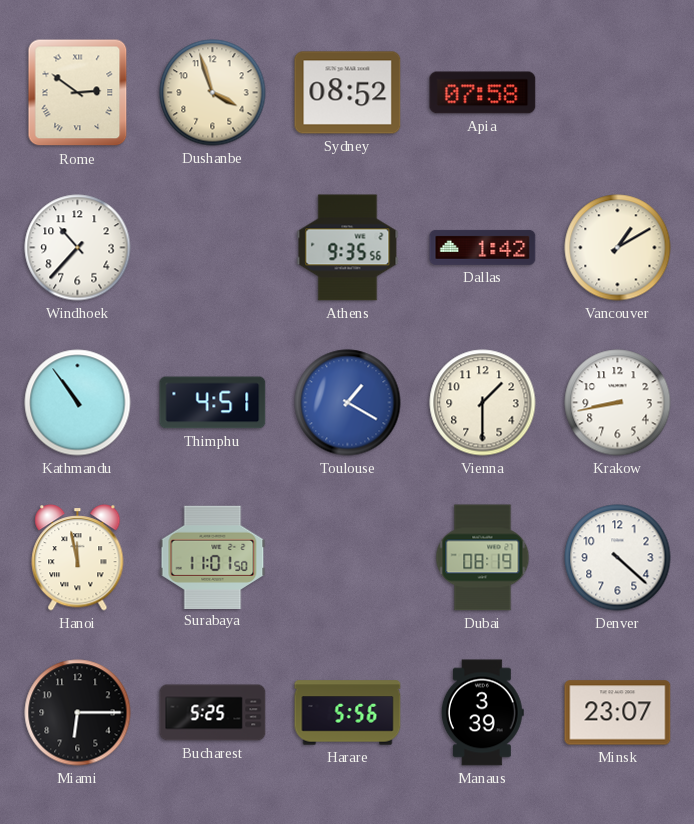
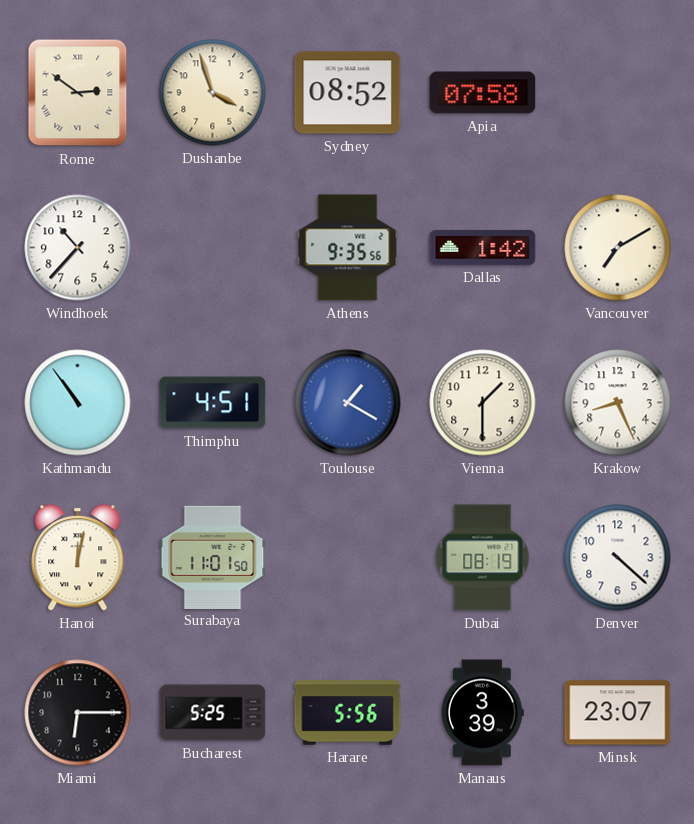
Vancouver: 1:10 -> 7:10
Krakow: 8:43 -> 8:26
Hanoi: 11:58 -> 12:02
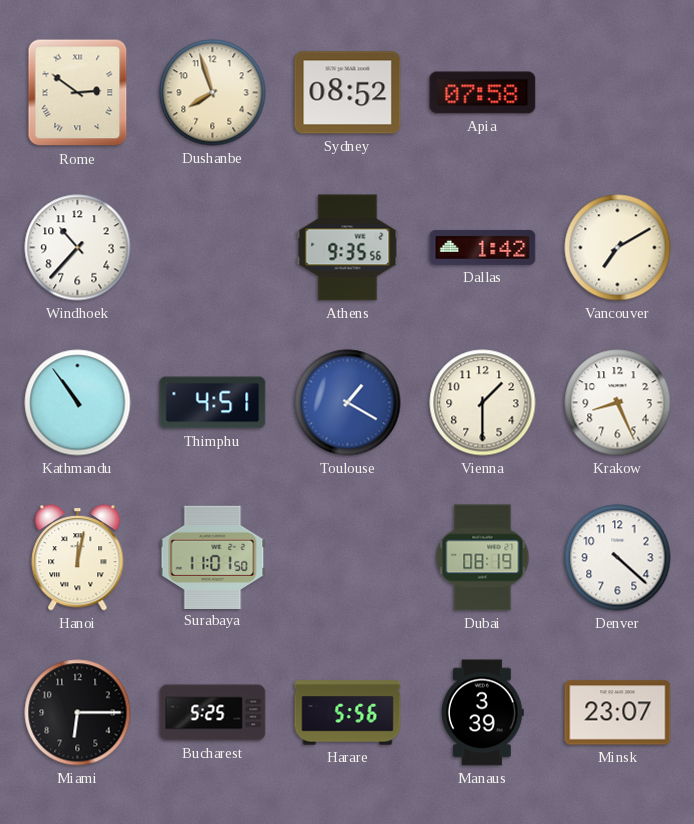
Dushanbe: 3:57 -> 7:57
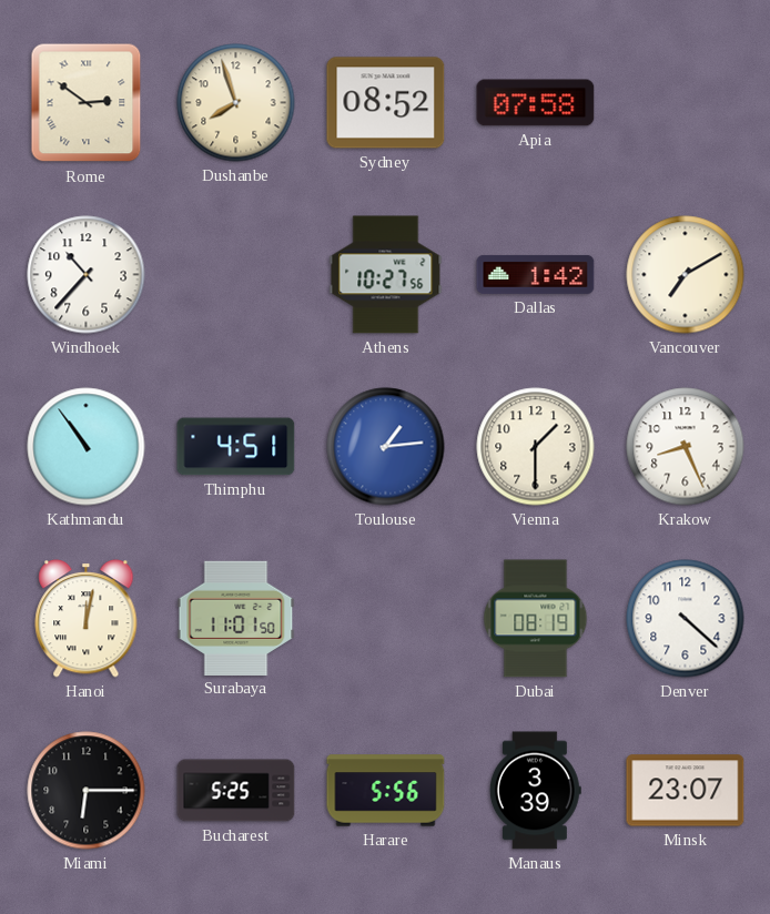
Athens: 9:35 -> 10:27
Toulouse: 1:20 -> 1:14
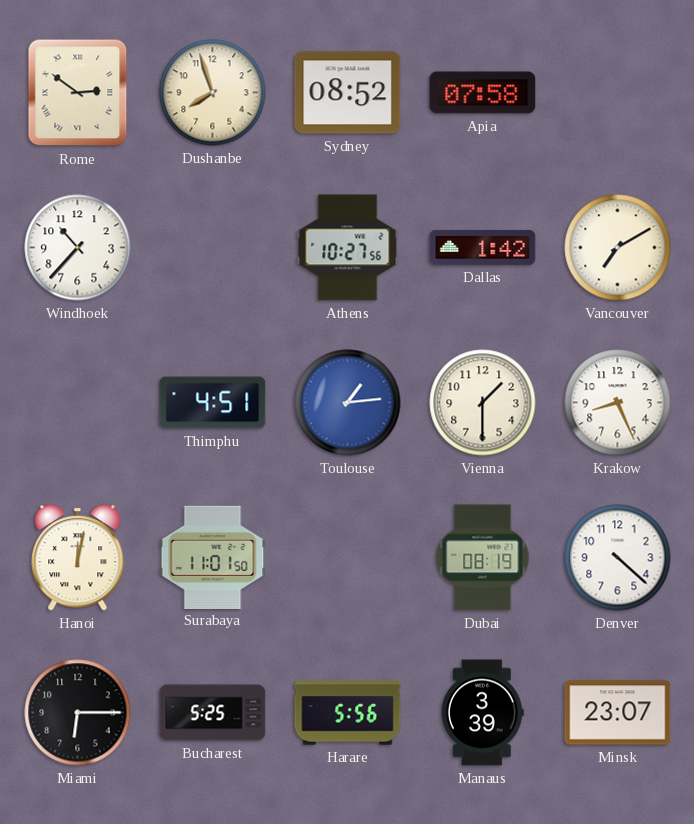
Kathmandu: 10:54 -> none
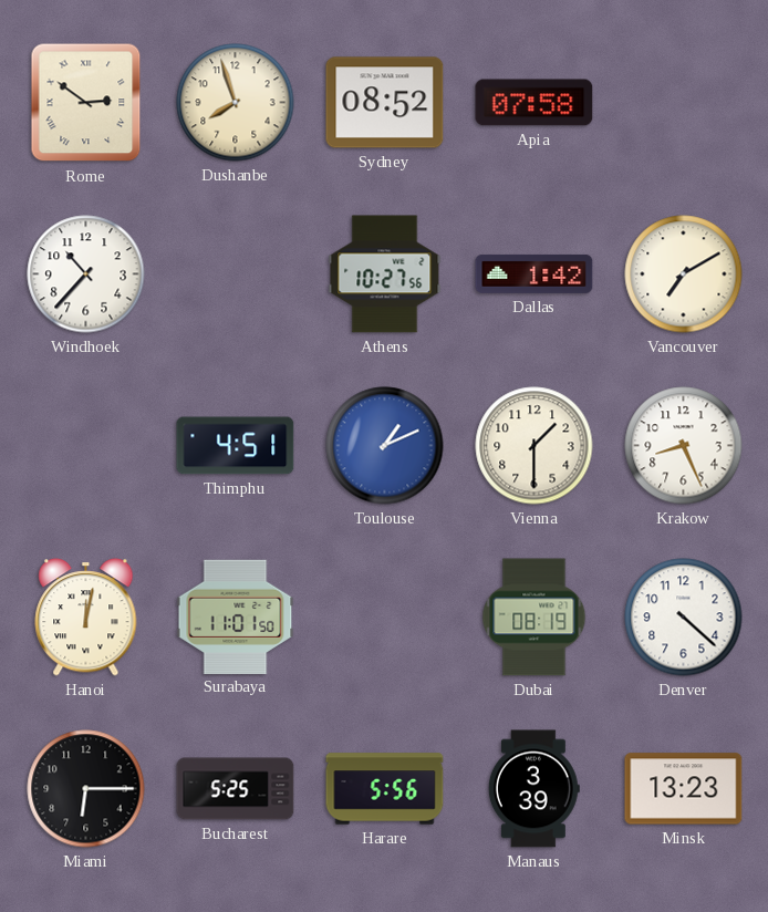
Toulouse: 1:14 -> 1:11
Minsk: 23:07 -> 13:23
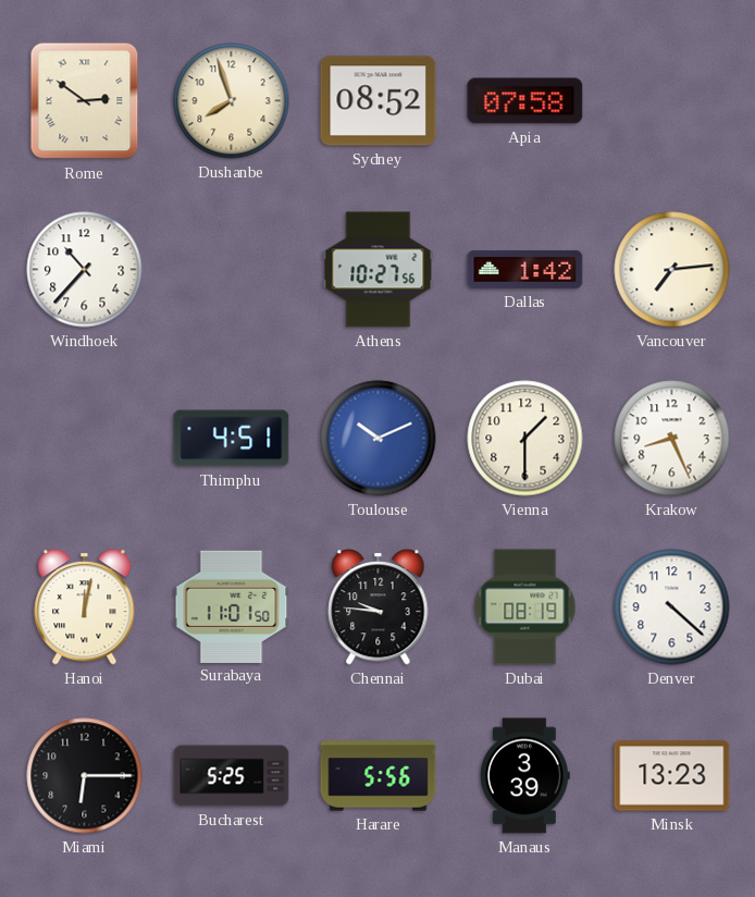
Vancouver: 7:10 -> 7:14
Toulouse: 1:11 -> 10:11
Chennai: none -> 9:46
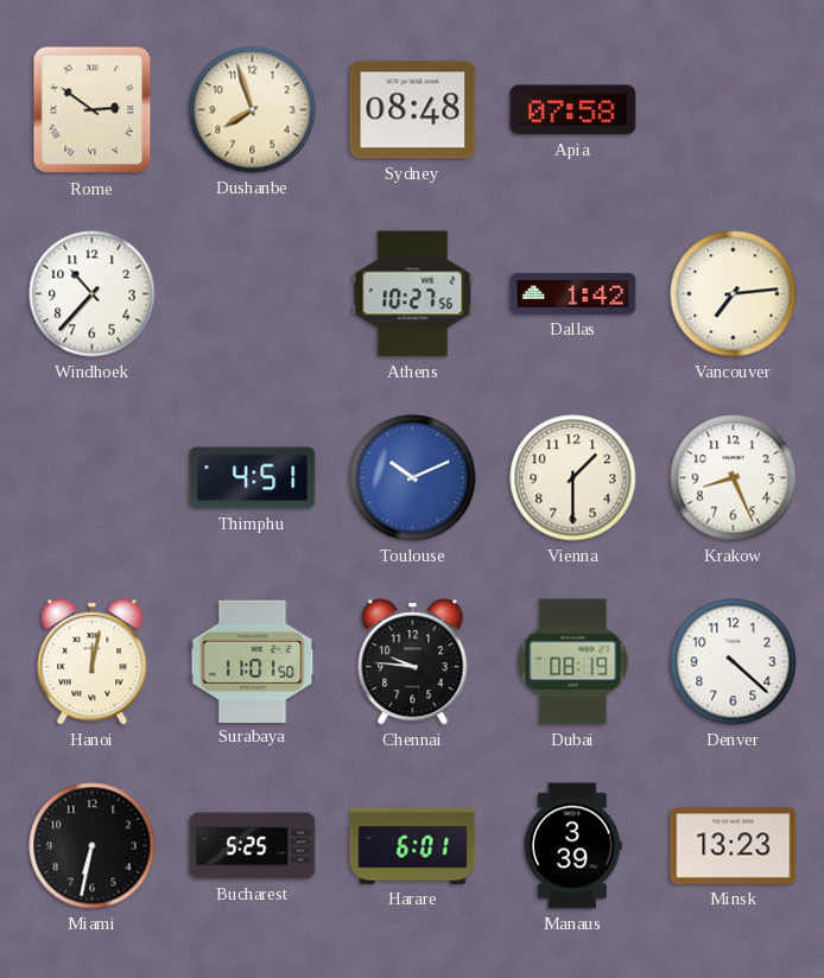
Sydney: 08:52 -> 08:48
Miami: 6:15 -> 6:32
Harare: 5:56 -> 6:01
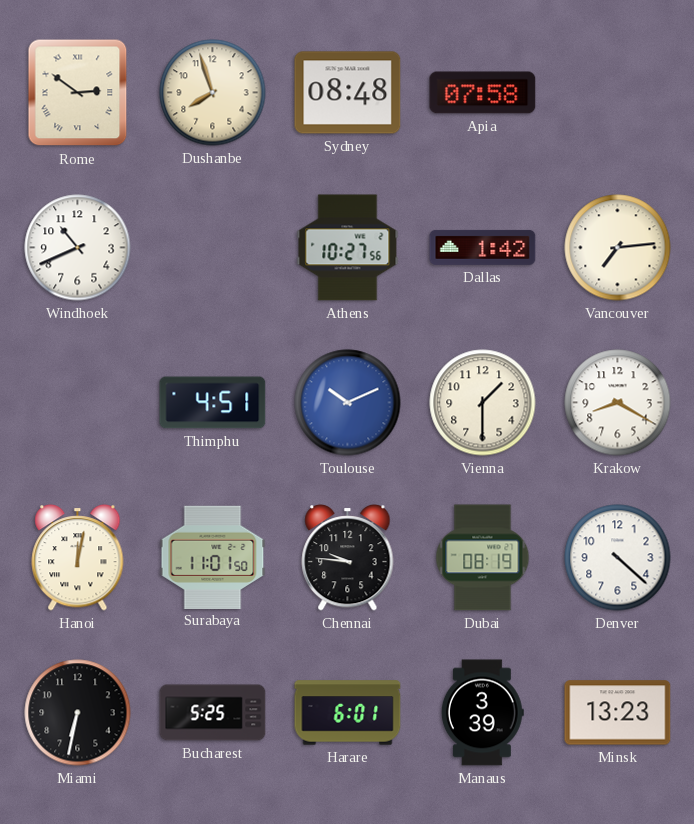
Windhoek: 10:37 -> 10:41
Krakow: 8:26 -> 8:20
